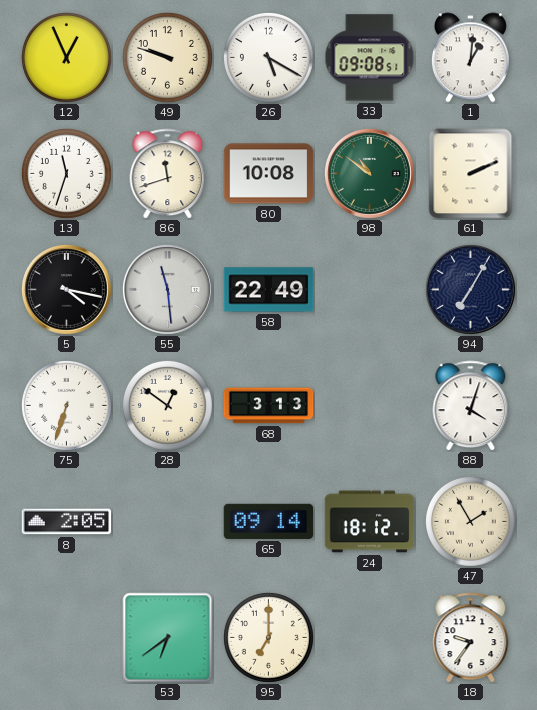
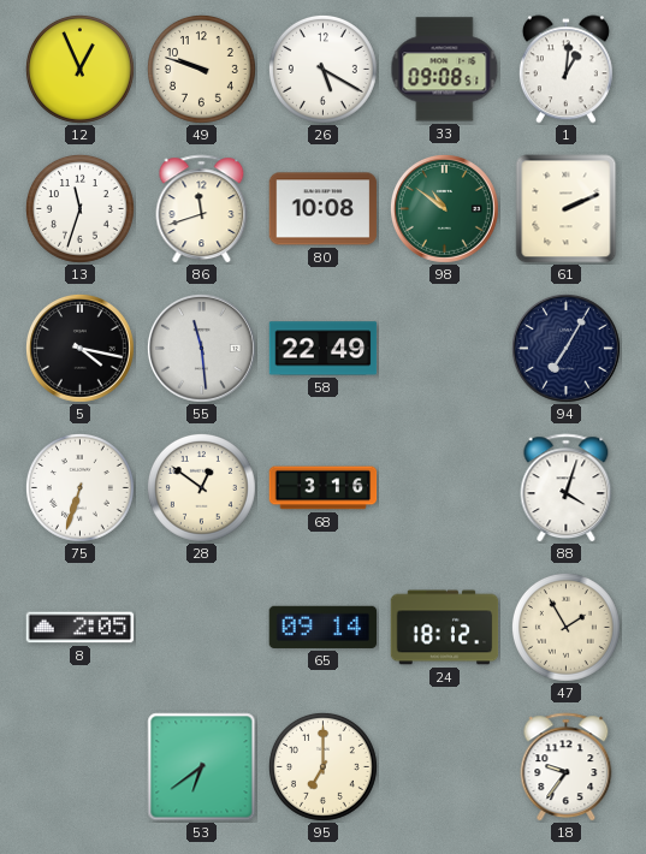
68: 3:13 -> 3:16
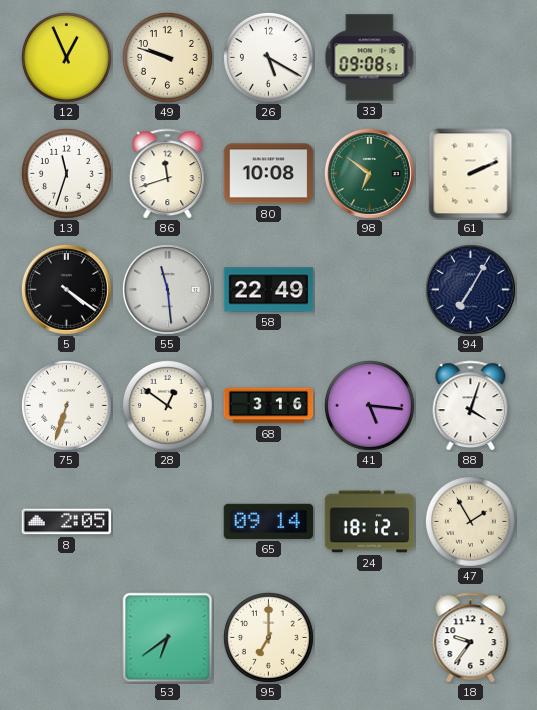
1: 1:01 -> none
98: 10:51 -> 6:51
5: 4:17 -> 4:21
41: none -> 5:16
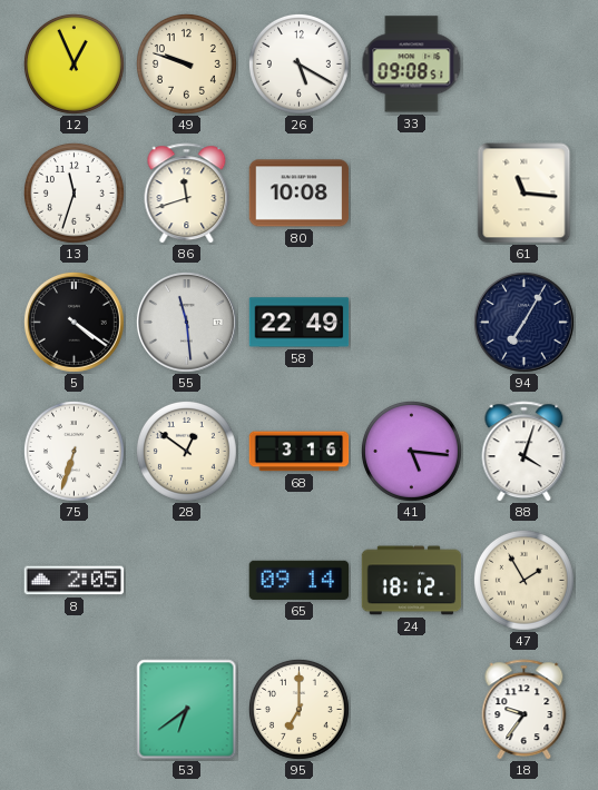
98: 6:51 -> none
61: 2:11 -> 11:16
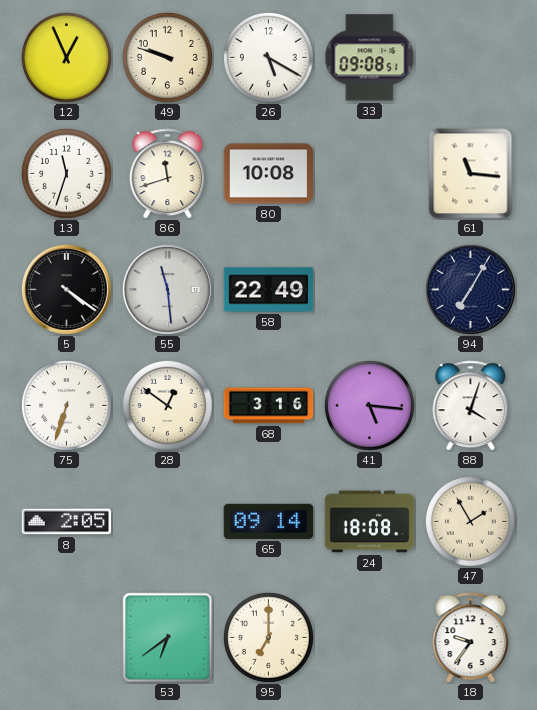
24: 18:12 -> 18:08
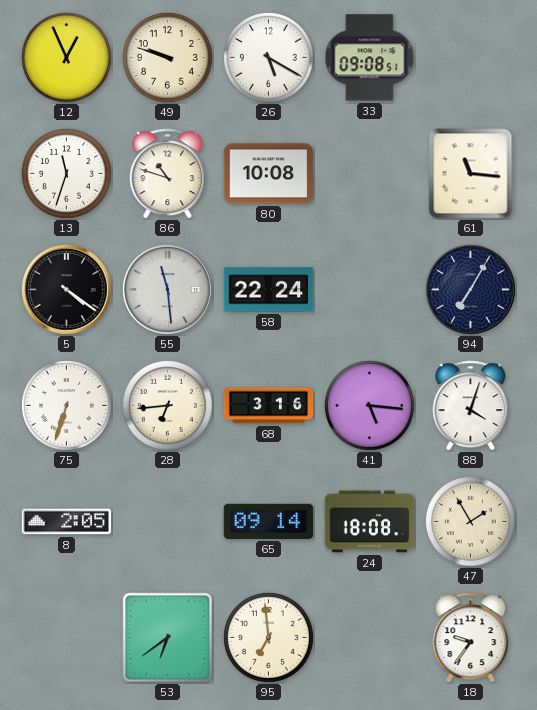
86: 11:42 -> 10:48
58: 22:49 -> 22:24
28: 12:51 -> 6:44
95: 7:00 -> 6:59
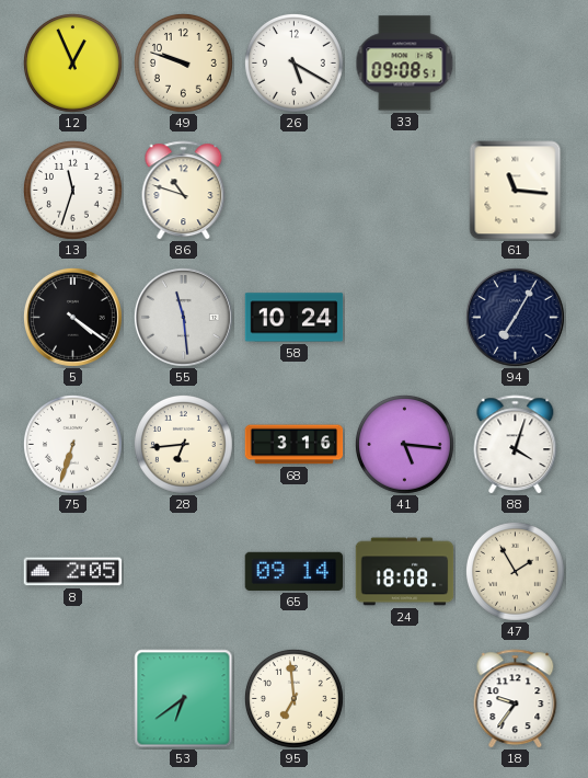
80: 10:08 -> none
58: 22:24 -> 10:24
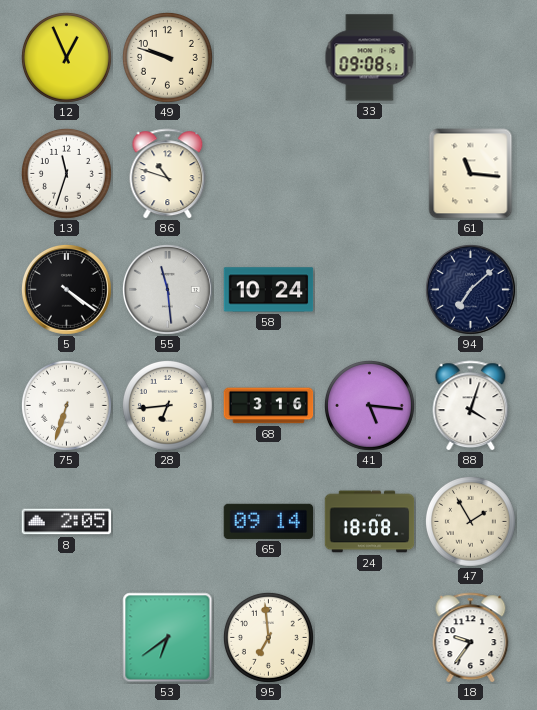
26: 5:20 -> none
94: 7:05 -> 7:08
